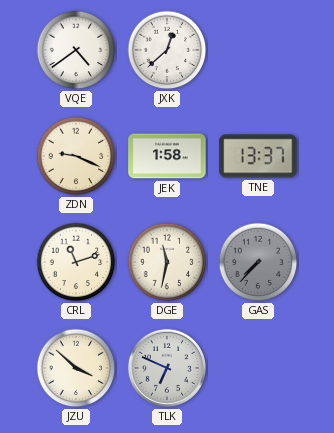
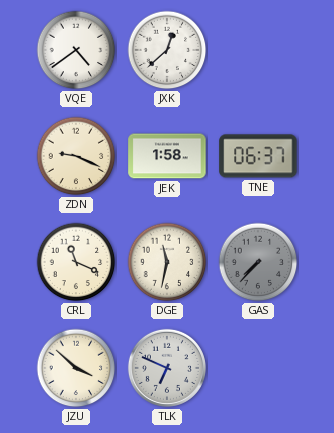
TNE: 13:37 -> 06:37
CRL: 11:12 -> 11:19
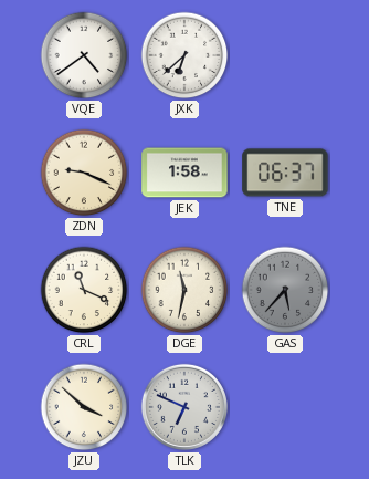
JXK: 12:38 -> 6:38
GAS: 7:37 -> 5:37
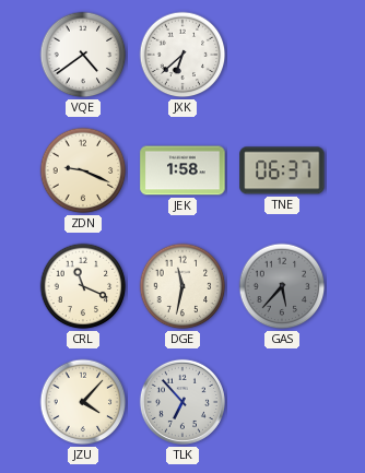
JZU: 3:52 -> 4:07
TLK: 6:49 -> 6:53
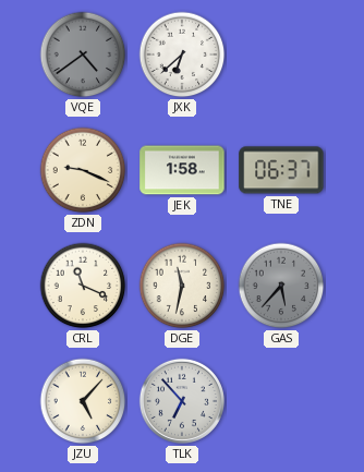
VQE dial: white -> grey
JZU: 4:07 -> 5:07
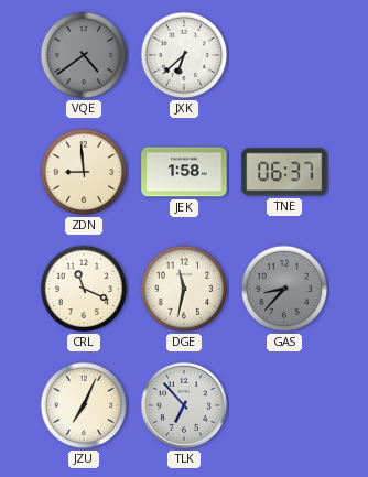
ZDN: 9:19 -> 8:59
GAS: 5:37 -> 8:37
JZU: 5:07 -> 7:04
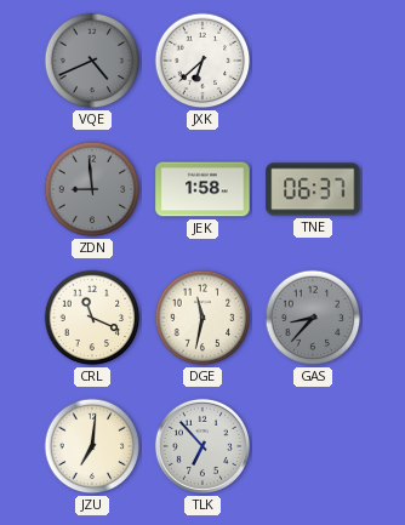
VQE: 4:39 -> 4:41
ZDN dial: cream -> grey
JZU: 7:04 -> 7:01
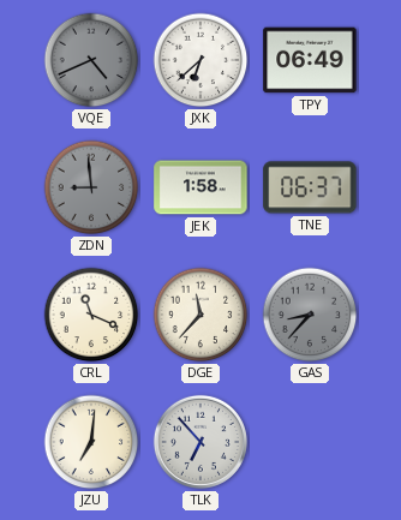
TPY: none -> 06:49
DGE: 11:32 -> 11:37
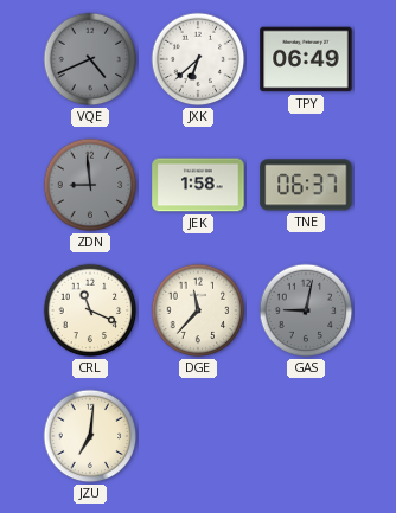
GAS: 8:37 -> 9:02
TLK: 6:53 -> none
